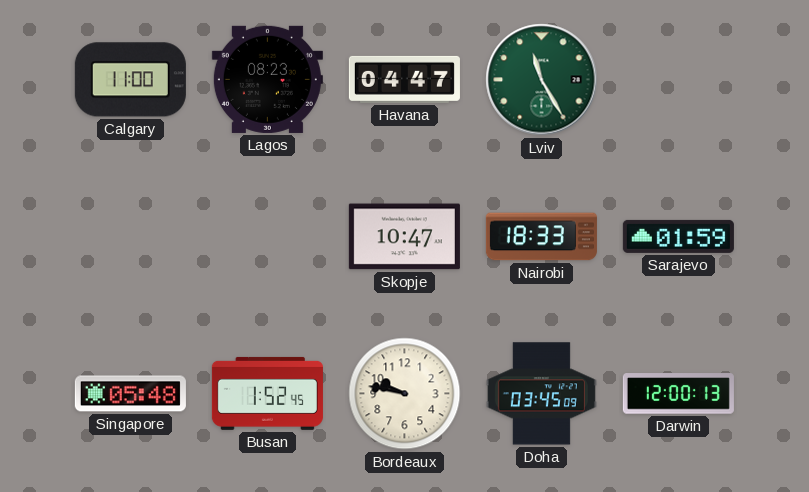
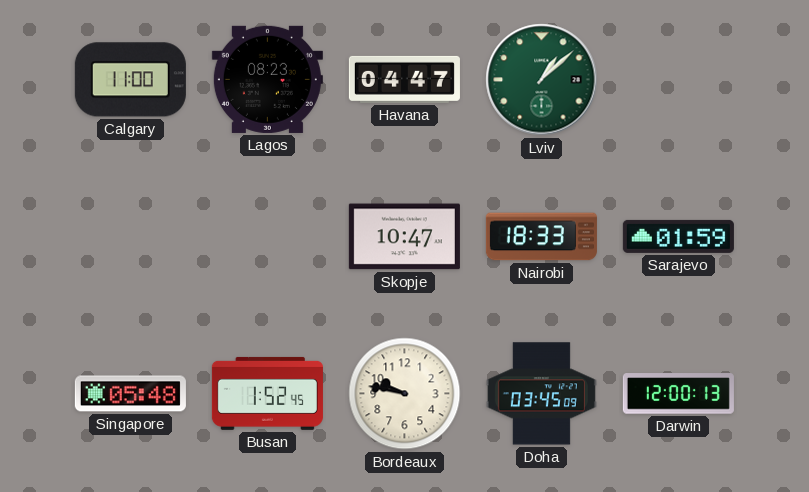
Lviv: 11:25 -> 1:08
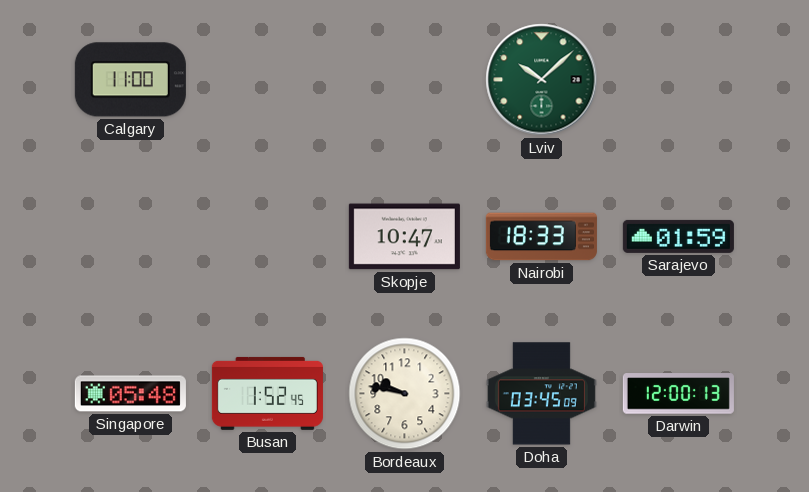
Lagos: 08:23 -> none
Havana: 04:47 -> none
Lviv: 1:08 -> 10:08
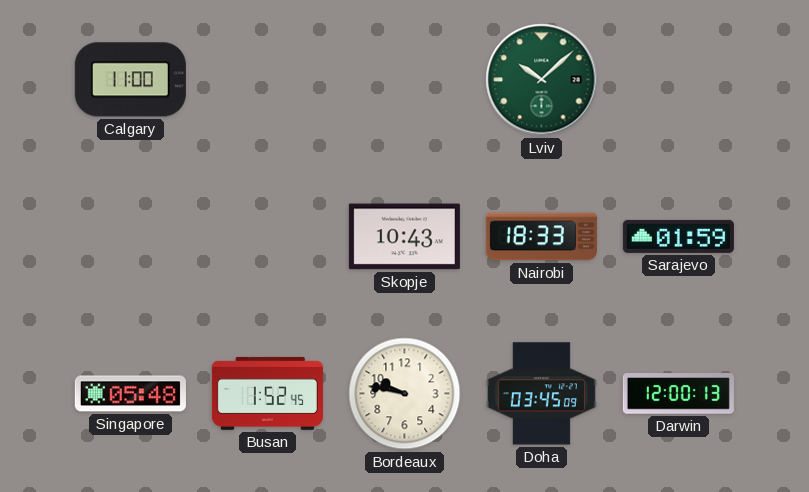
Skopje: 10:47 -> 10:43
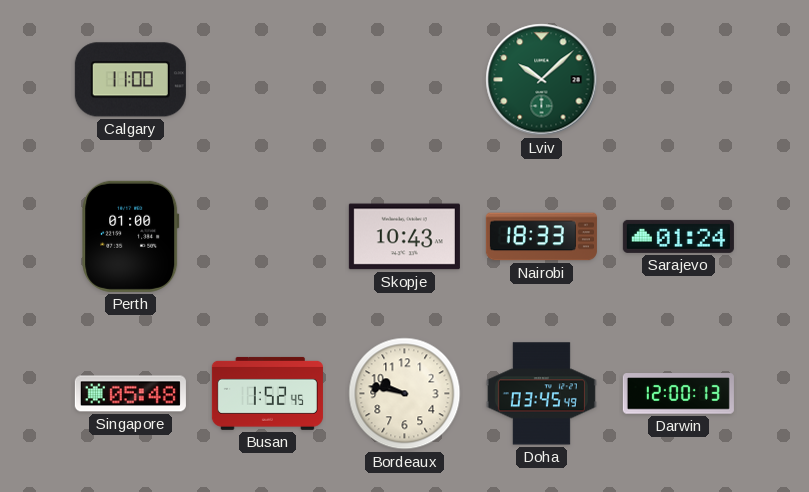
Perth: none -> 01:00
Sarajevo: 01:59 -> 01:24
Doha: 03:45:09 -> 03:45:49
